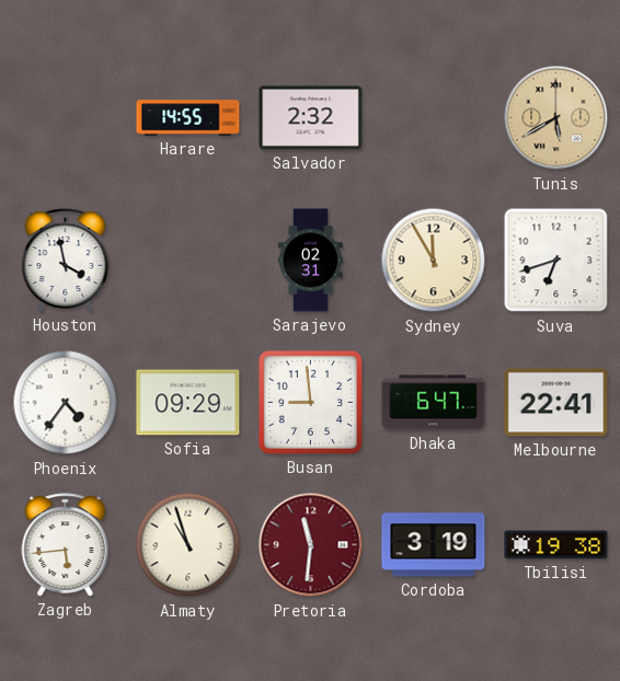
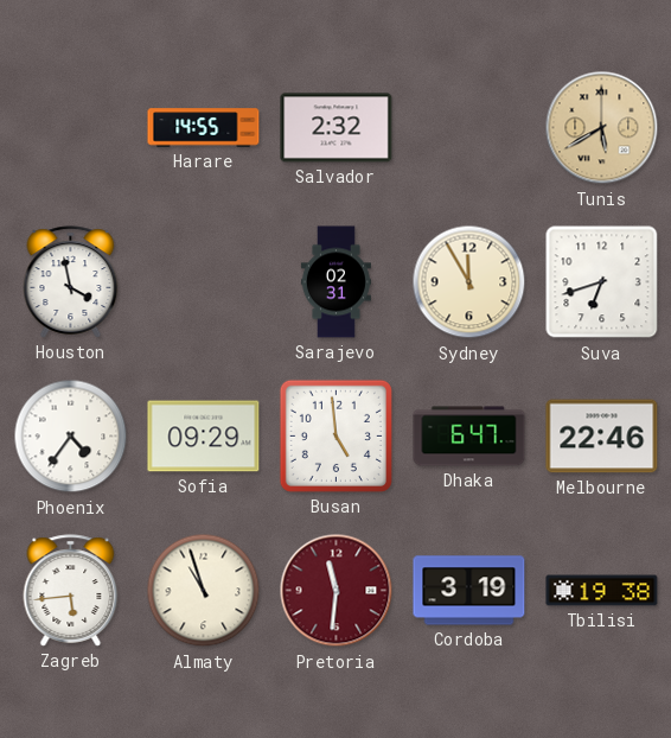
Busan: 8:59 -> 4:59
Melbourne: 22:41 -> 22:46
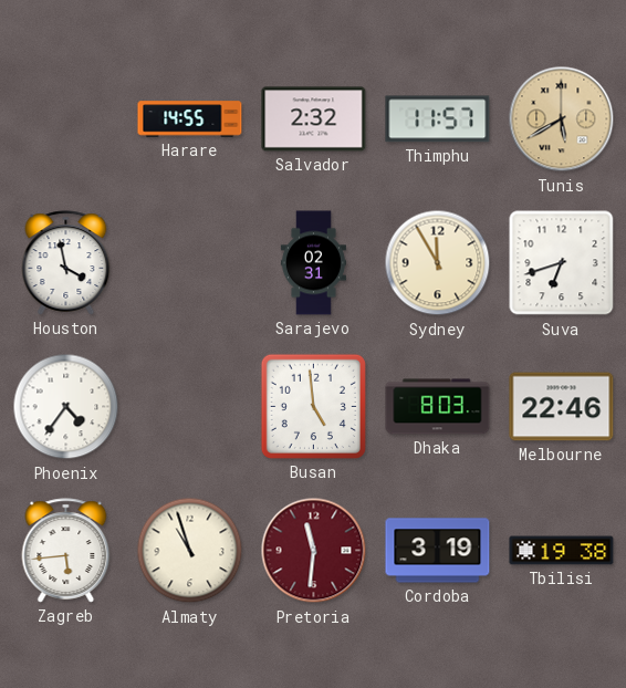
Thimphu: none -> 11:57
Sofia: 09:29 -> none
Dhaka: 6:47 -> 8:03
